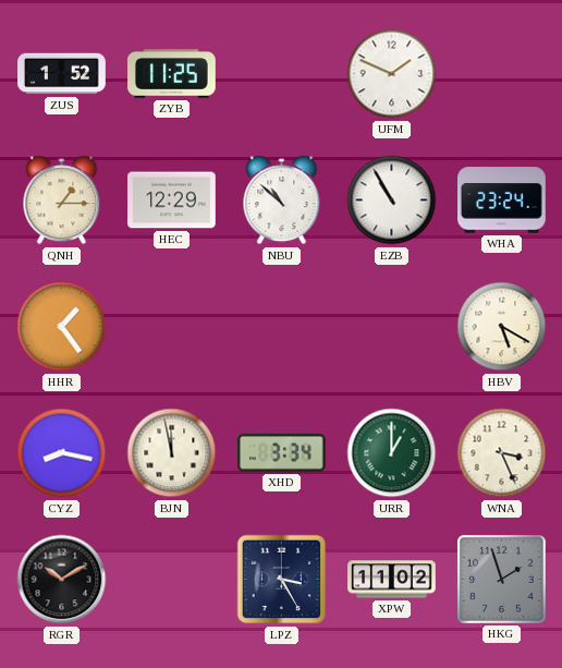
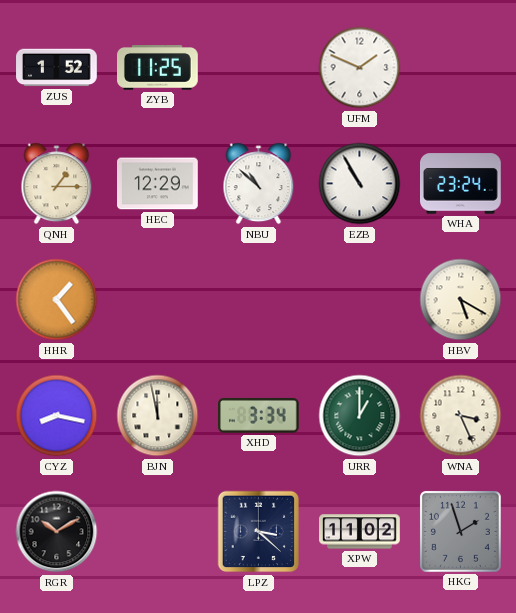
LPZ: 3:25 -> 3:22
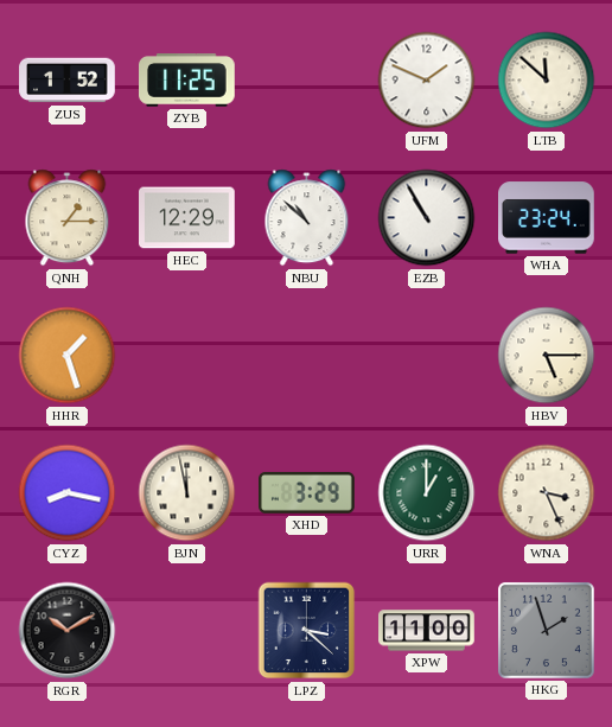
LTB: none -> 11:52
HHR: 1:24 -> 1:27
HBV: 5:20 -> 5:15
XHD: 3:34 -> 3:29
XPW: 11:02 -> 11:00
